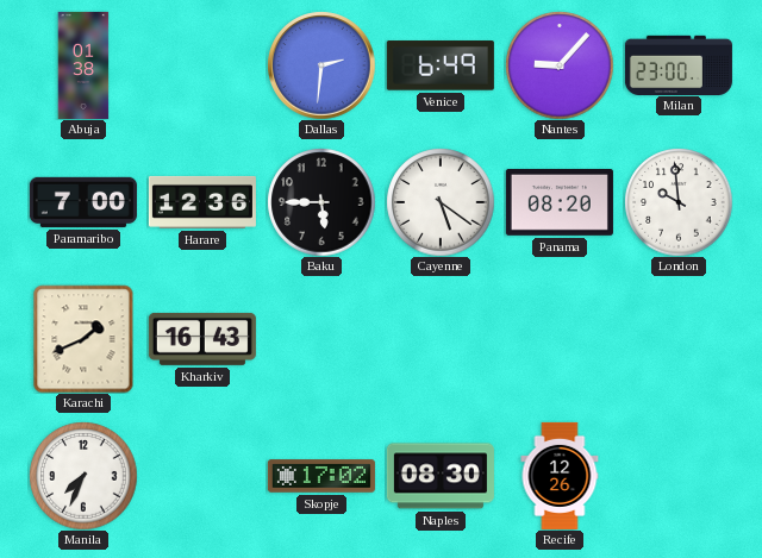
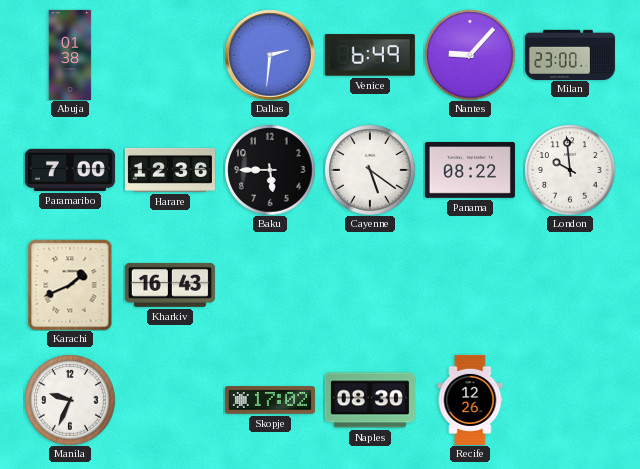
Panama: 08:20 -> 08:22
Manila: 7:34 -> 9:34
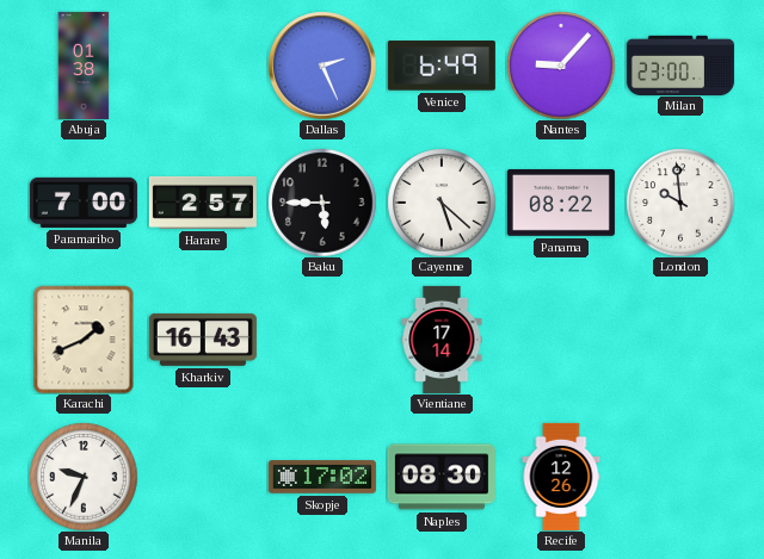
Dallas: 2:31 -> 2:26
Harare: 12:36 -> 2:57
Cayenne: 5:21 -> 5:22
Vientiane: none -> 17:14
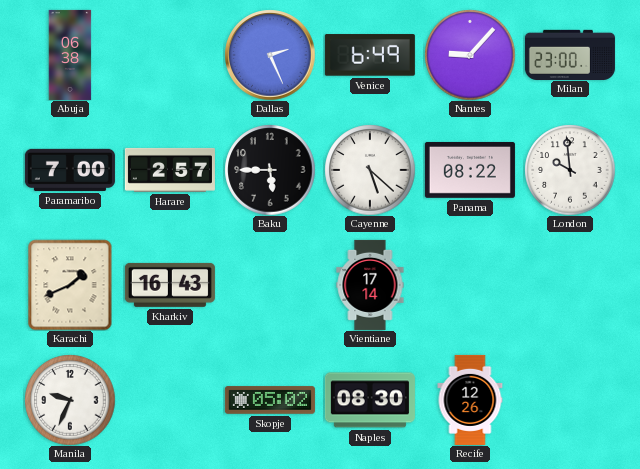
Abuja: 01:38 -> 06:38
Skopje: 17:02 -> 05:02
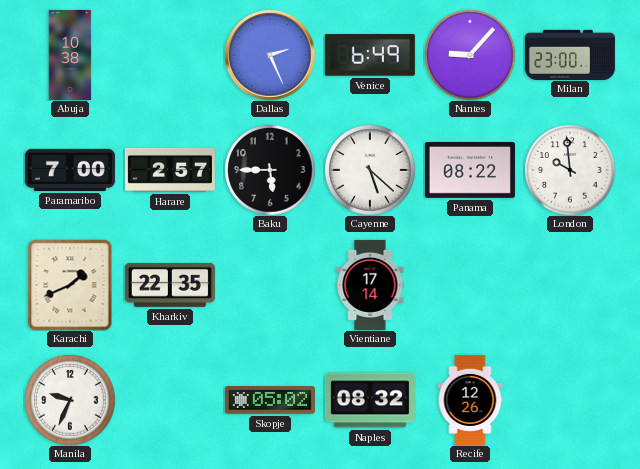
Abuja: 06:38 -> 10:38
Kharkiv: 16:43 -> 22:35
Naples: 08:30 -> 08:32
